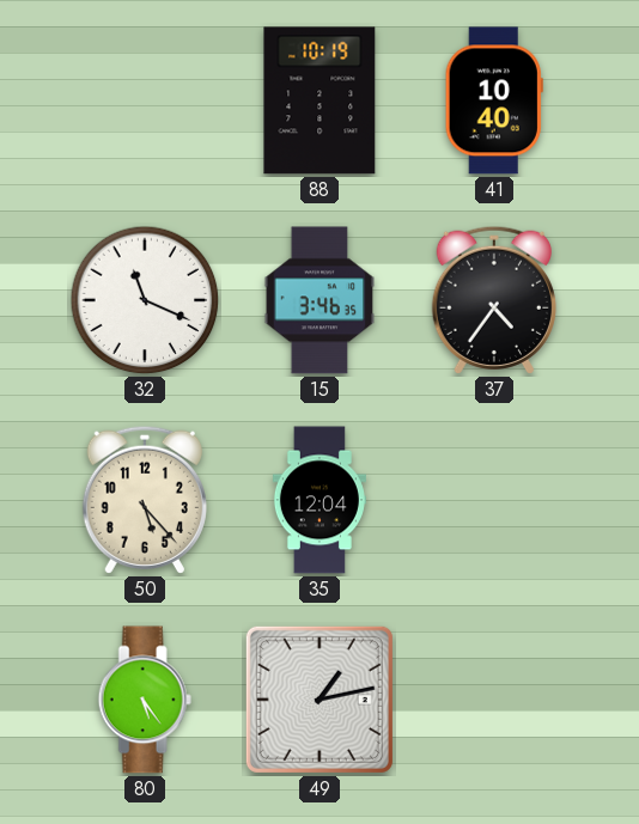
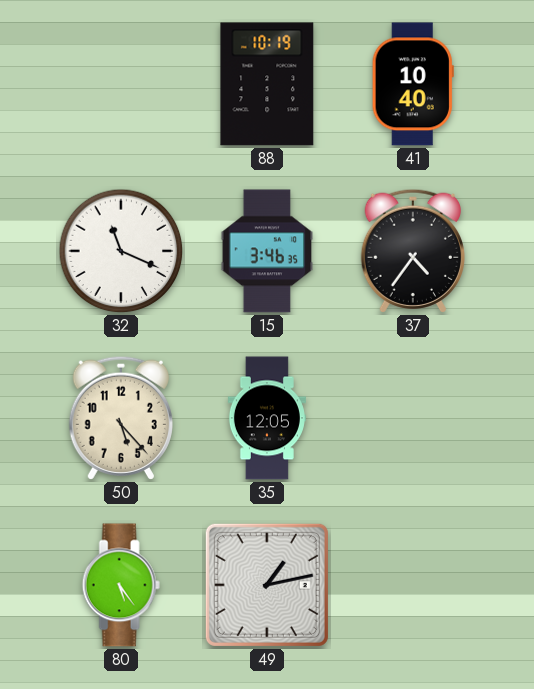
35: 12:04 -> 12:05
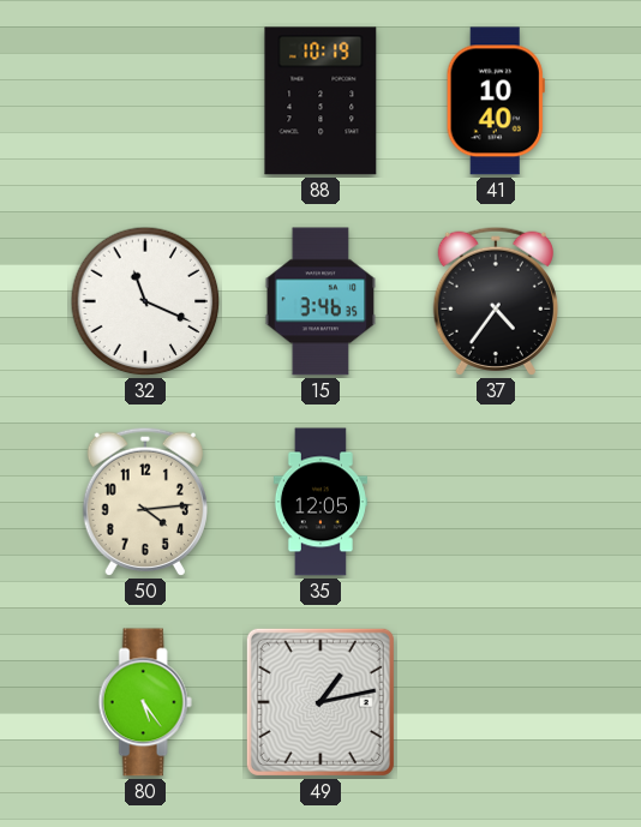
50: 5:23 -> 4:14
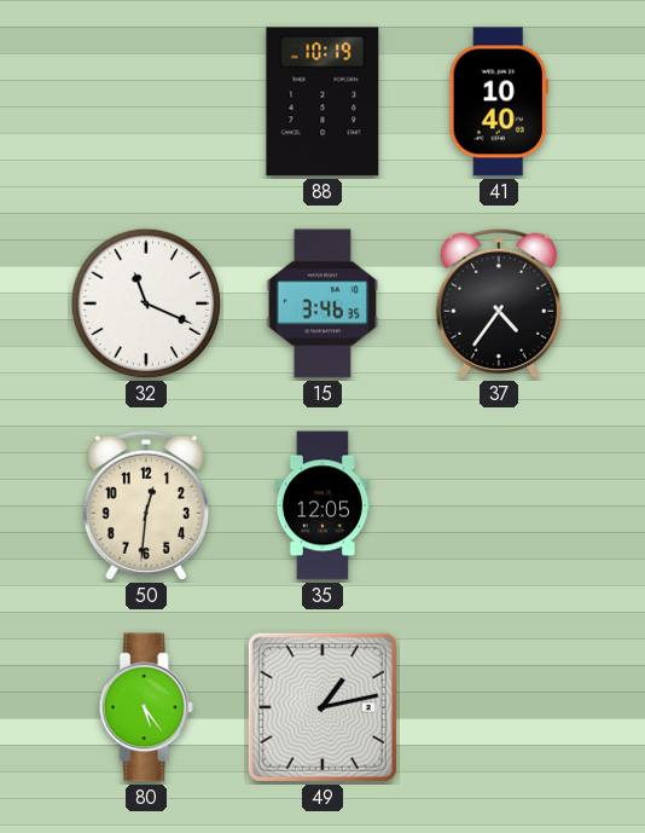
50: 4:14 -> 12:31
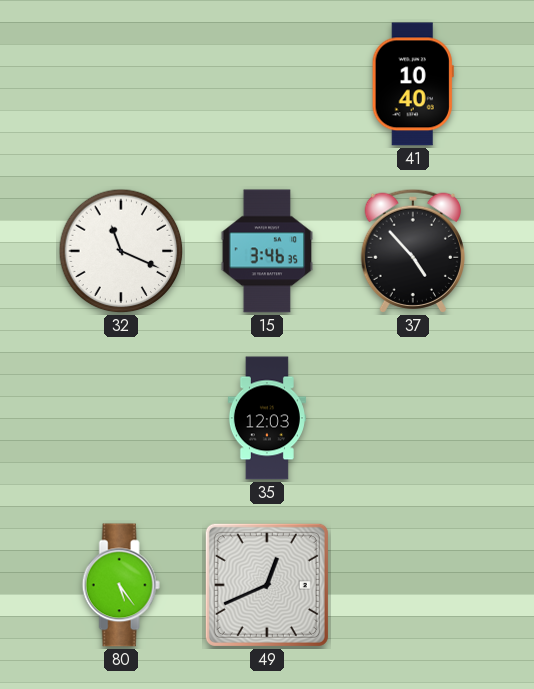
88: 10:19 -> none
37: 4:36 -> 4:53
50: 12:31 -> none
35: 12:05 -> 12:03
49: 1:13 -> 12:41
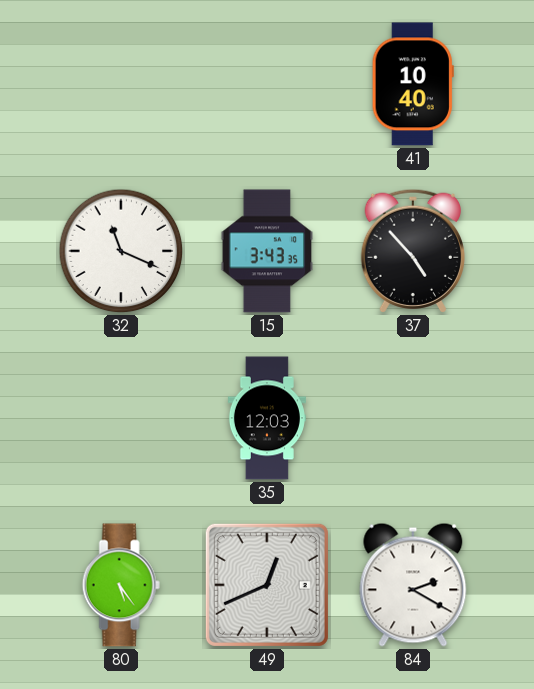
15: 3:46 -> 3:43
84: none -> 2:20
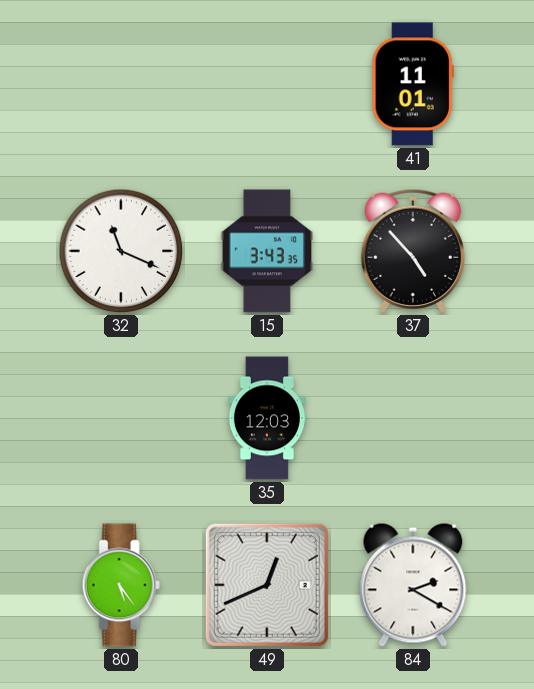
41: 10:40 -> 11:01
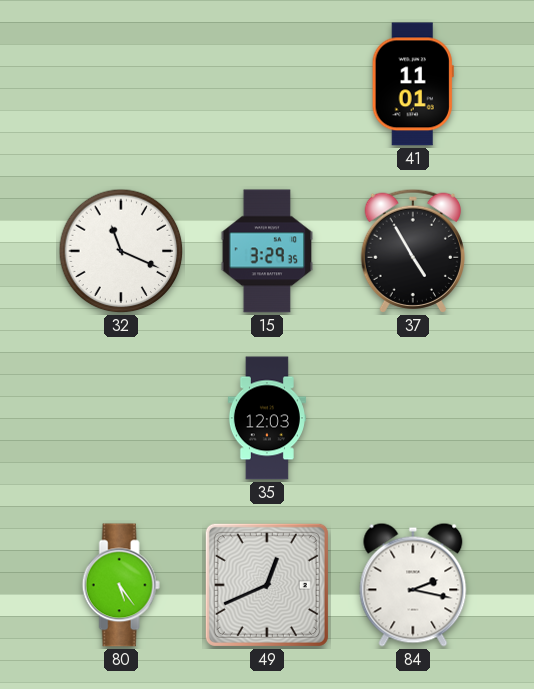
15: 3:43 -> 3:29
37: 4:53 -> 4:55
84: 2:20 -> 2:17
